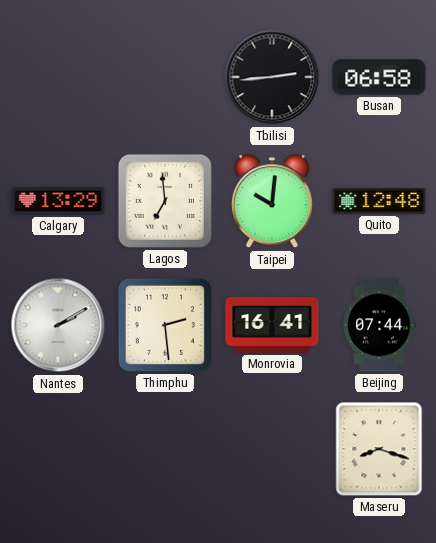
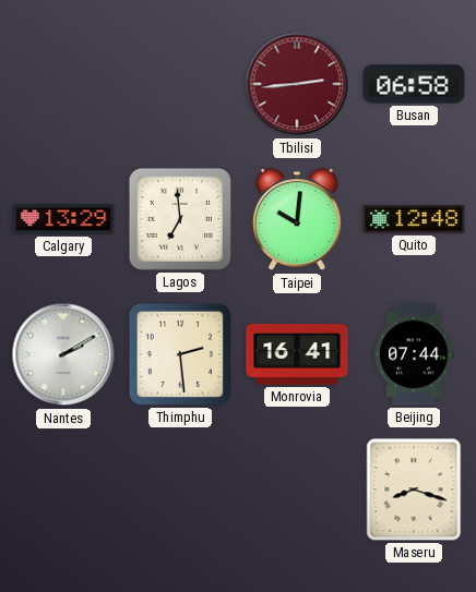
Tbilisi dial: black -> burgundy
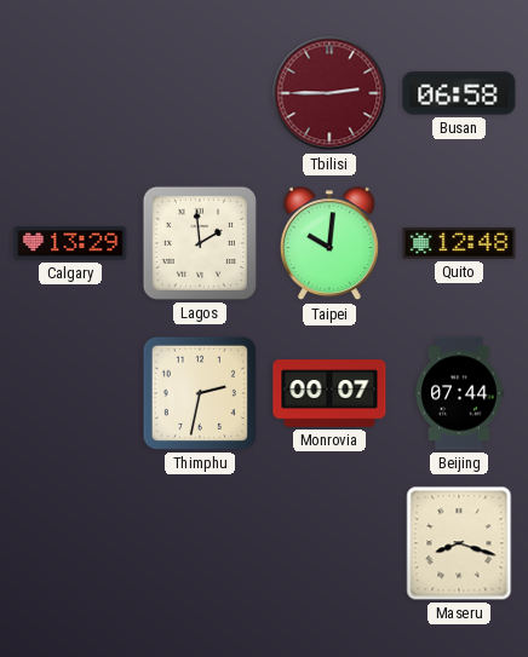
Tbilisi: 2:44 -> 2:45
Lagos: 6:59 -> 1:59
Nantes: 2:10 -> none
Thimphu: 2:29 -> 2:32
Monrovia: 16:41 -> 00:07
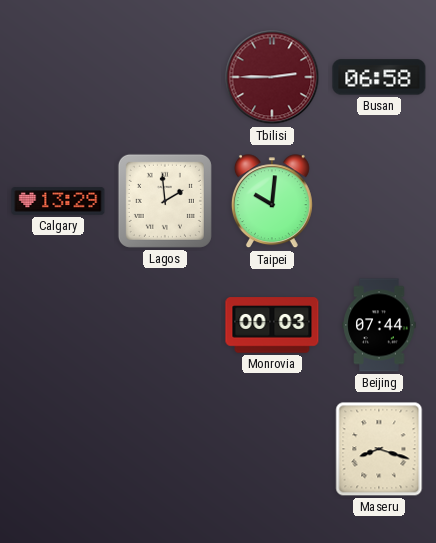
Quito: 12:48 -> none
Thimphu: 2:32 -> none
Monrovia: 00:07 -> 00:03
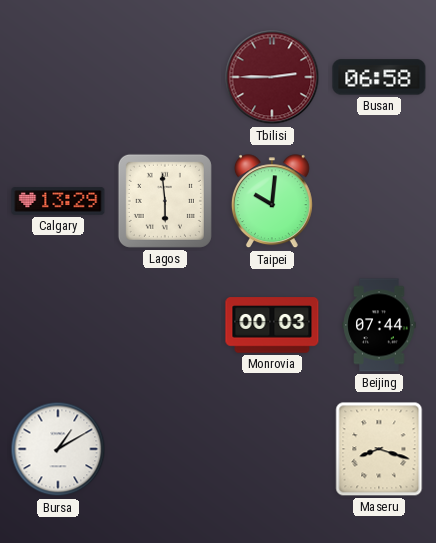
Lagos: 1:59 -> 5:59
Bursa: none -> 1:10
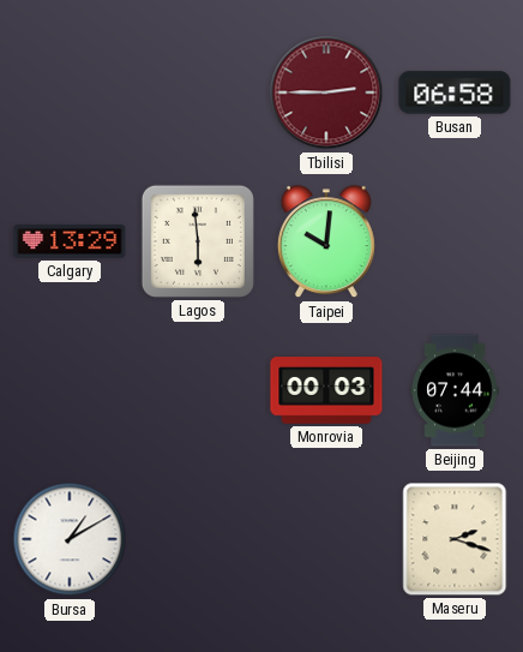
Maseru: 8:18 -> 2:18
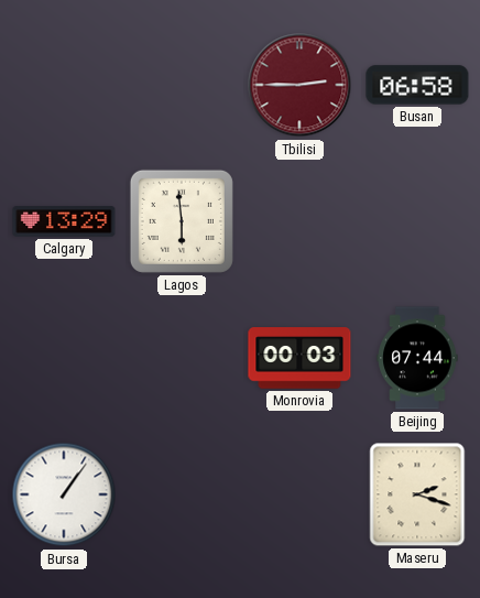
Taipei: 10:01 -> none
Bursa: 1:10 -> 1:06
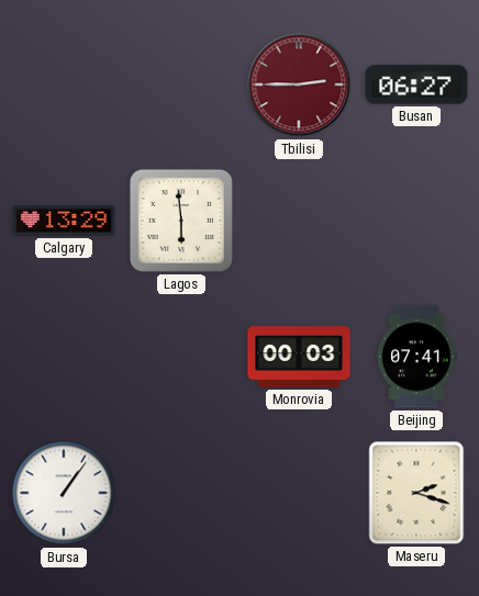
Busan: 06:58 -> 06:27
Beijing: 07:44 -> 07:41
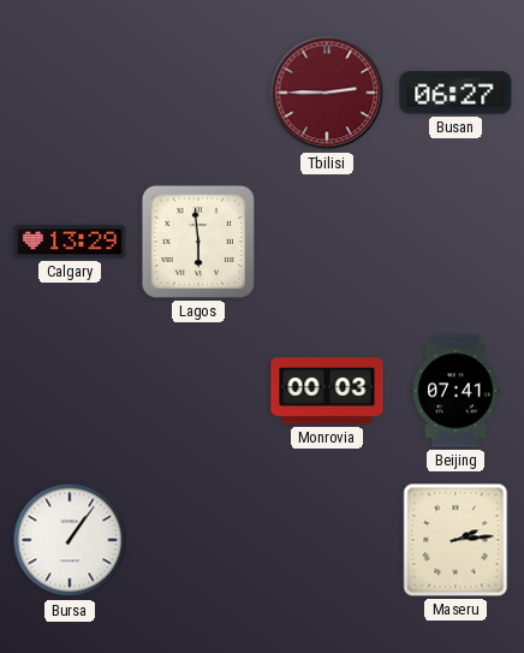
Maseru: 2:18 -> 2:14
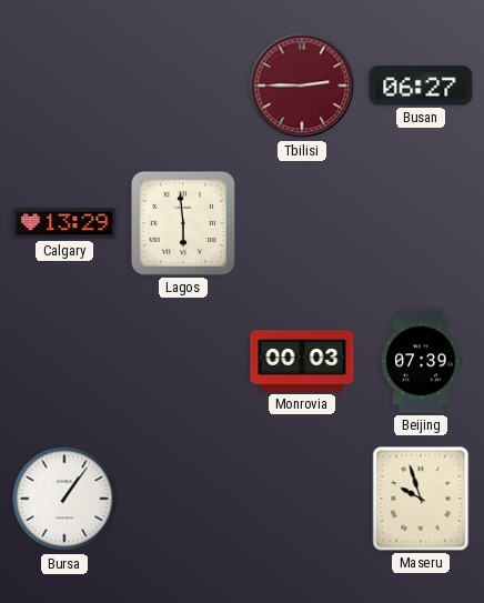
Beijing: 07:41 -> 07:39
Maseru: 2:14 -> 9:57
